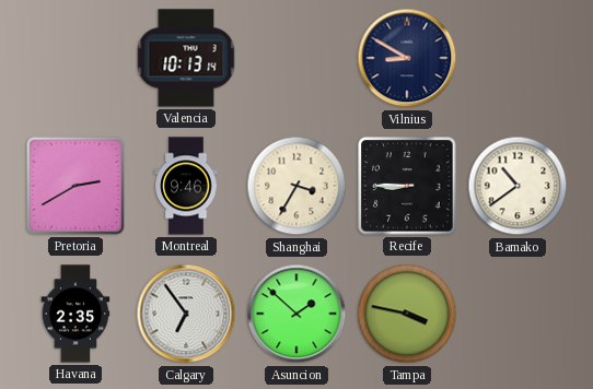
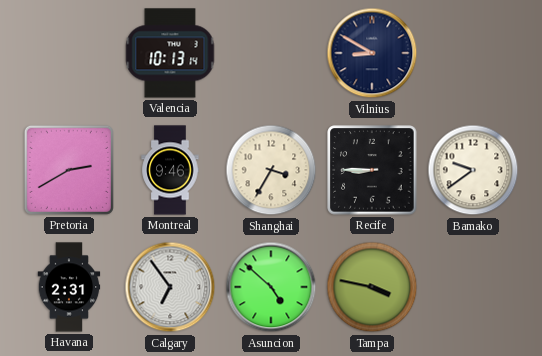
Bamako: 10:39 -> 9:39
Havana: 2:35 -> 2:31
Asuncion: 1:52 -> 4:52
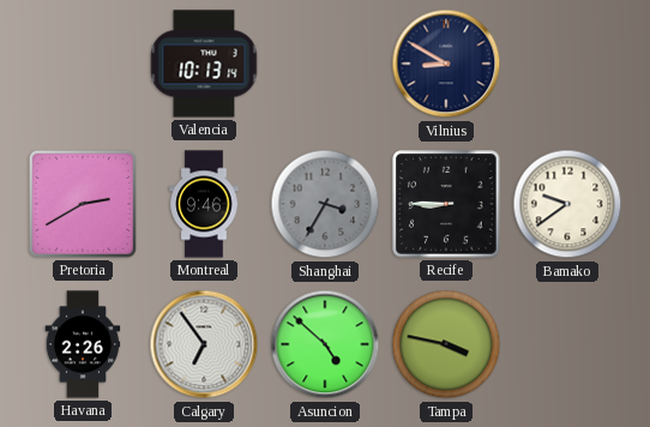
Shanghai dial: cream -> grey
Havana: 2:31 -> 2:26
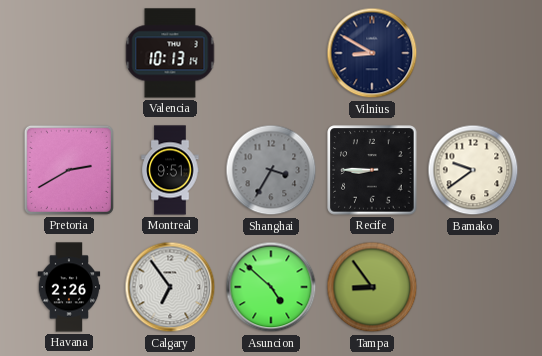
Montreal: 9:46 -> 9:51
Tampa: 3:47 -> 8:54
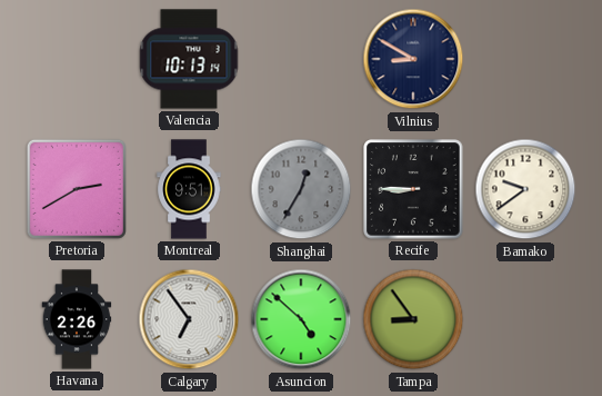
Shanghai: 3:35 -> 12:35
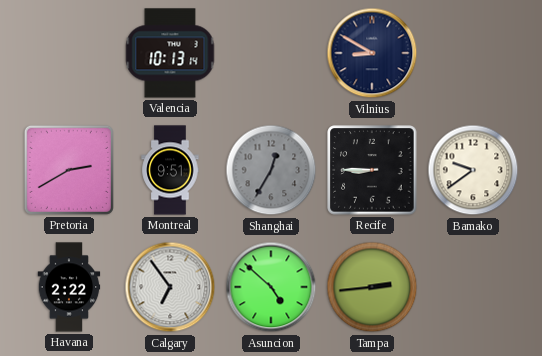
Havana: 2:26 -> 2:22
Tampa: 8:54 -> 2:44
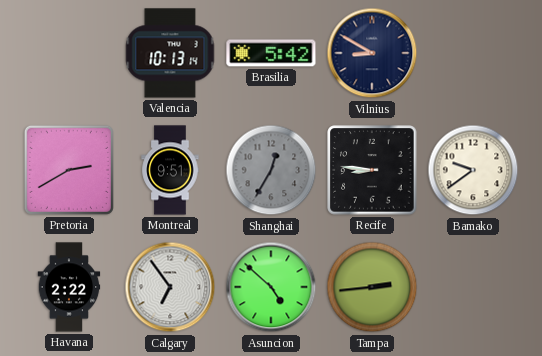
Brasilia: none -> 5:42
Recife: 8:45 -> 8:46
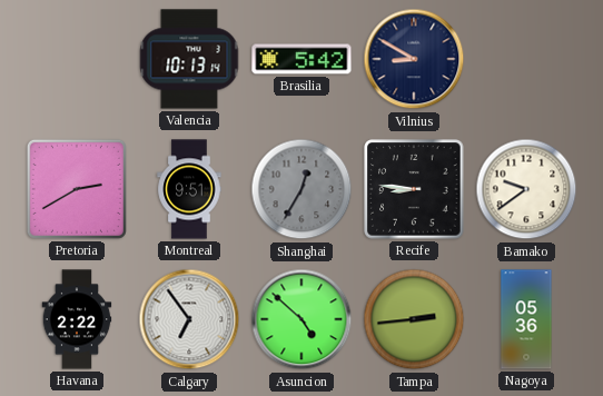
Nagoya: none -> 05:36
